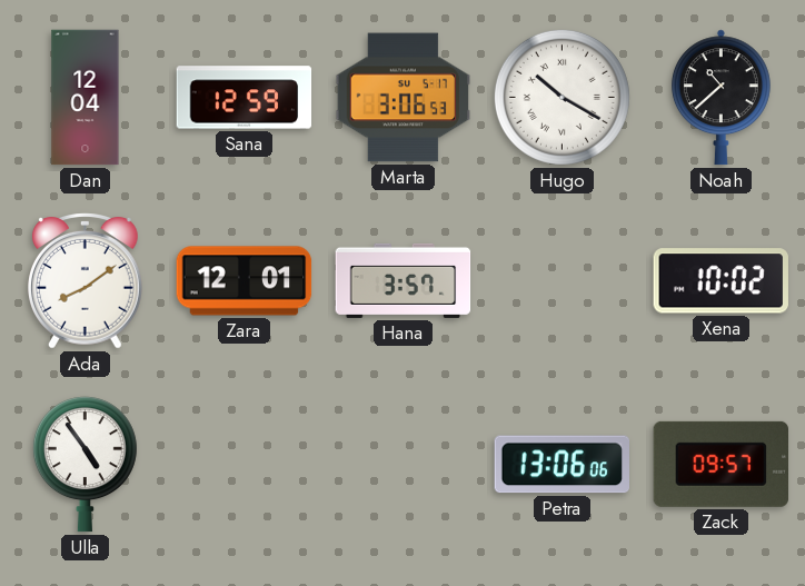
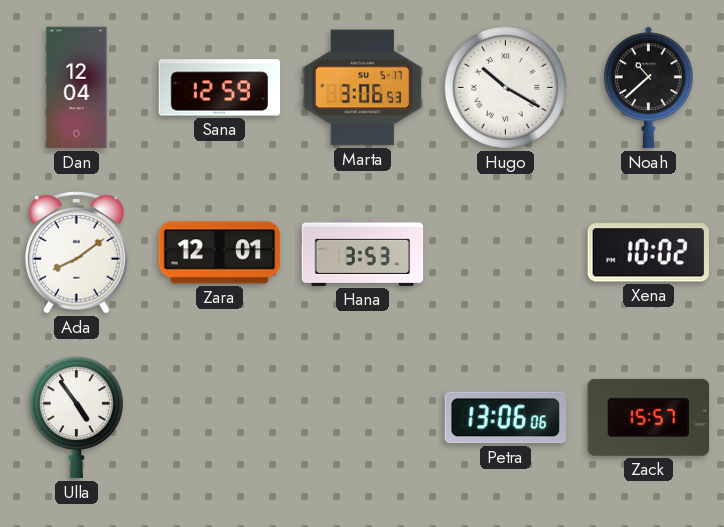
Hana: 3:57 -> 3:53
Zack: 09:57 -> 15:57
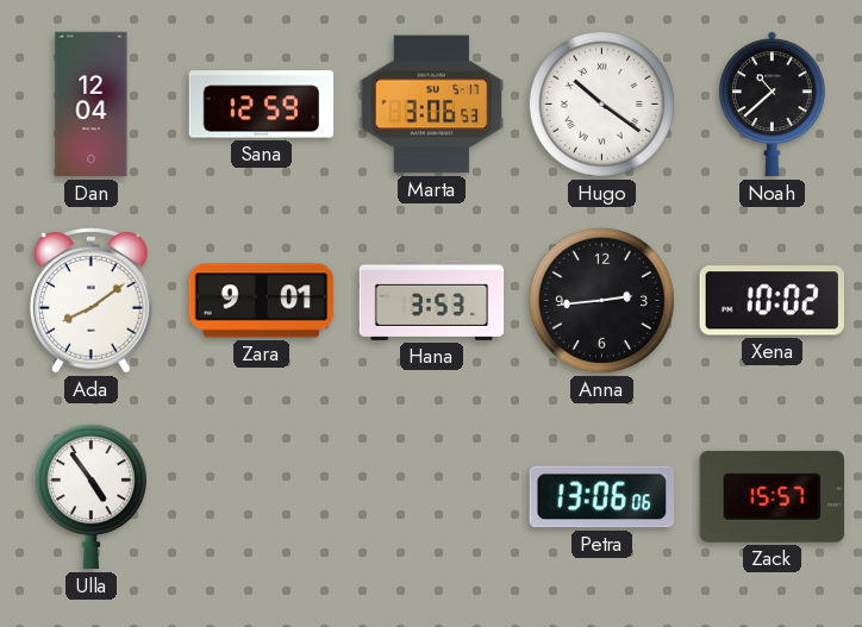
Hugo: 10:20 -> 10:21
Zara: 12:01 -> 9:01
Anna: none -> 2:44
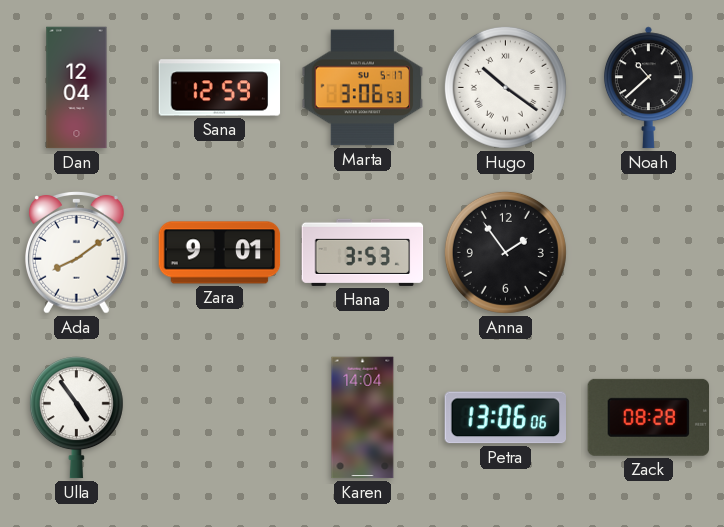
Anna: 2:44 -> 1:54
Xena: 10:02 -> none
Karen: none -> 14:04
Zack: 15:57 -> 08:28
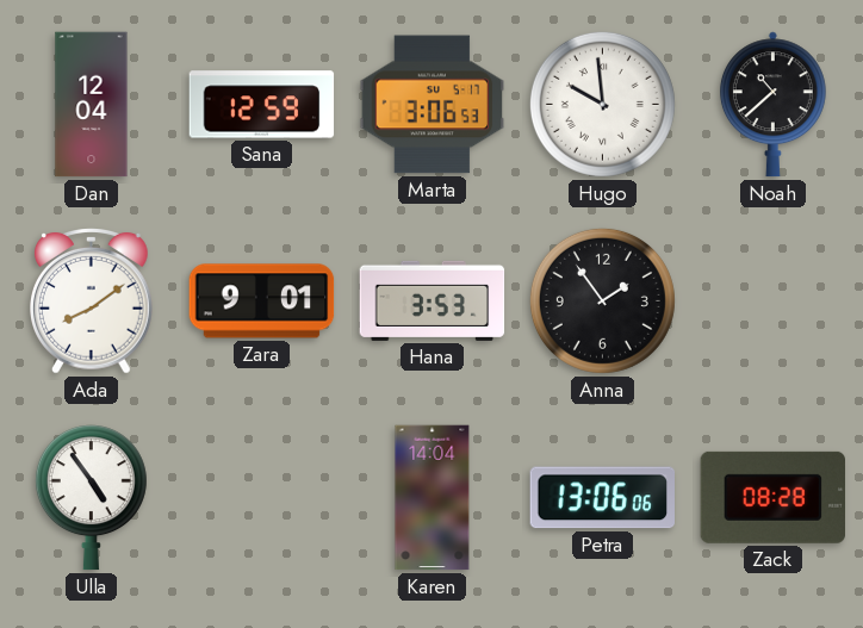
Hugo: 10:21 -> 9:59
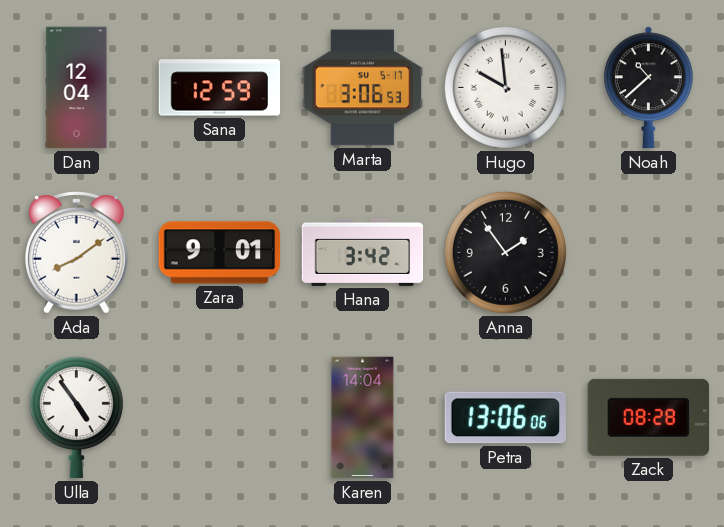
Hana: 3:53 -> 3:42
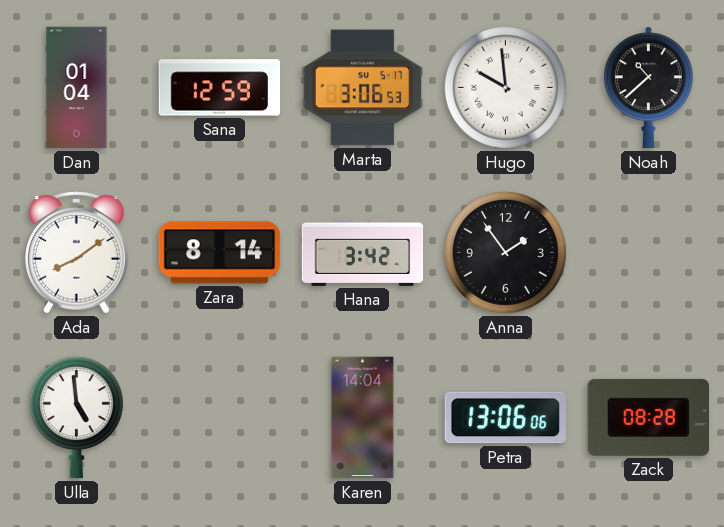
Dan: 12:04 -> 01:04
Zara: 9:01 -> 8:14
Ulla: 4:54 -> 4:59
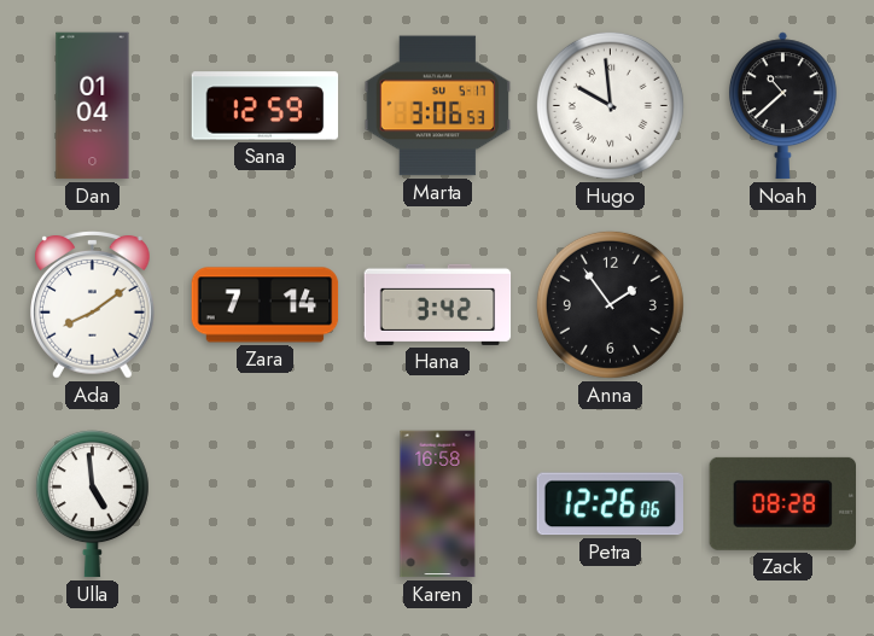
Zara: 8:14 -> 7:14
Karen: 14:04 -> 16:58
Petra: 13:06 -> 12:26
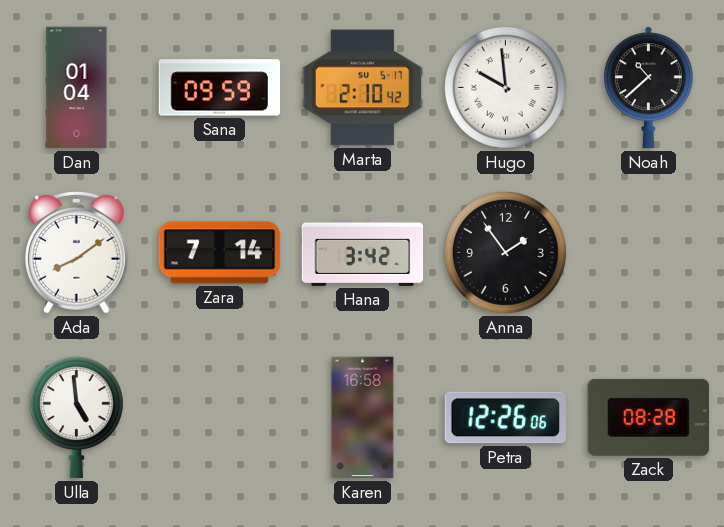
Sana: 12:59 -> 09:59
Marta: 3:06 -> 2:10
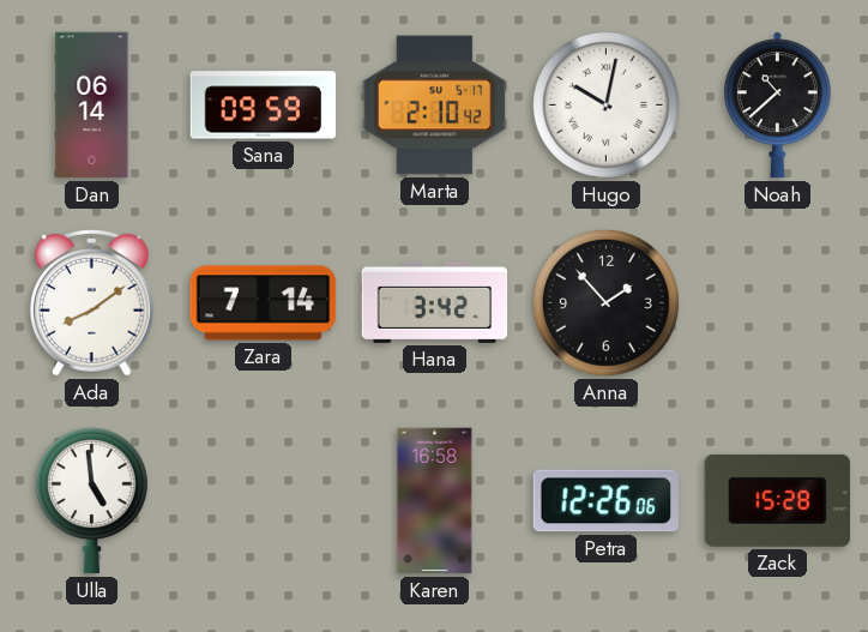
Dan: 01:04 -> 06:14
Hugo: 9:59 -> 10:02
Anna: 1:54 -> 1:53
Zack: 08:28 -> 15:28
